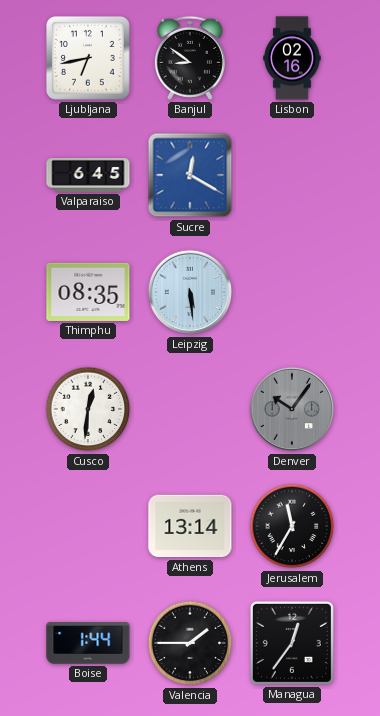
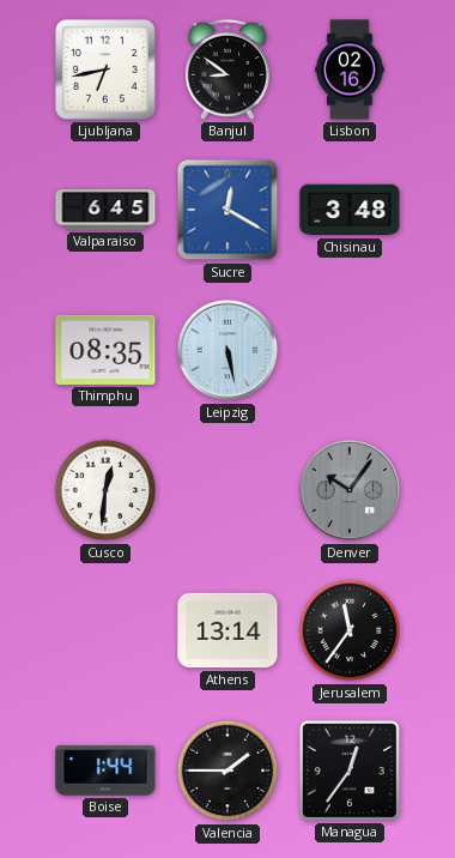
Chisinau: none -> 3:48
Leipzig: 5:29 -> 5:28
Jerusalem: 11:35 -> 11:36
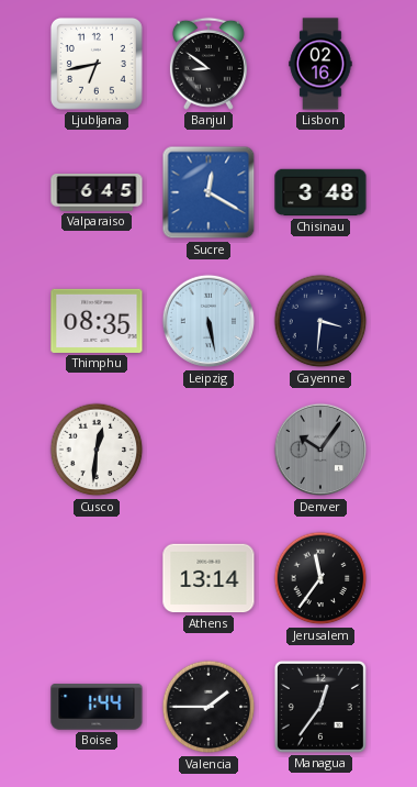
Cayenne: none -> 3:31
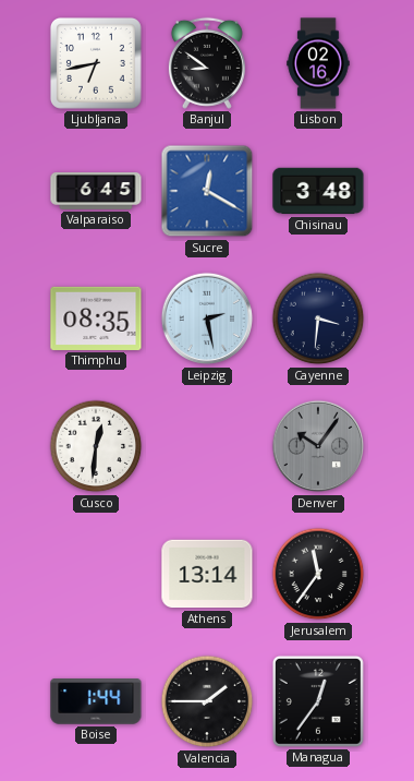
Leipzig: 5:28 -> 2:28
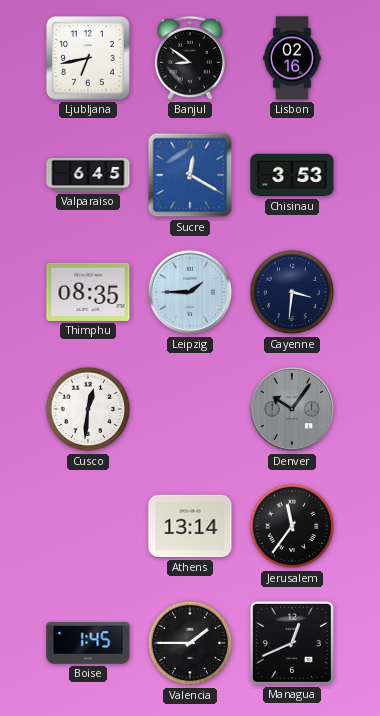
Chisinau: 3:48 -> 3:53
Leipzig: 2:28 -> 1:45
Boise: 1:44 -> 1:45
Managua: 12:36 -> 12:41
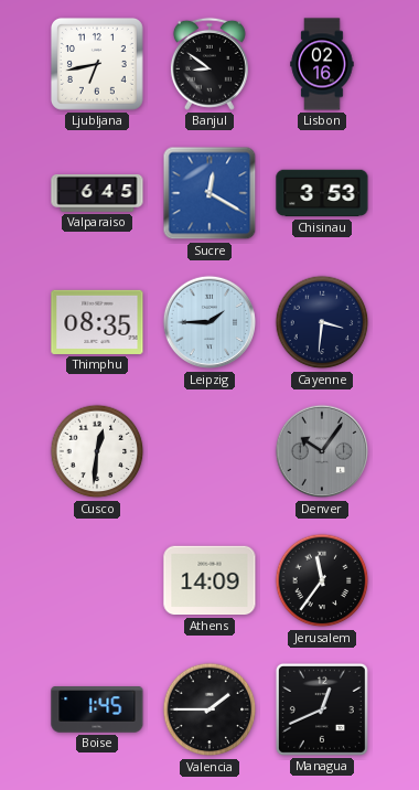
Athens: 13:14 -> 14:09
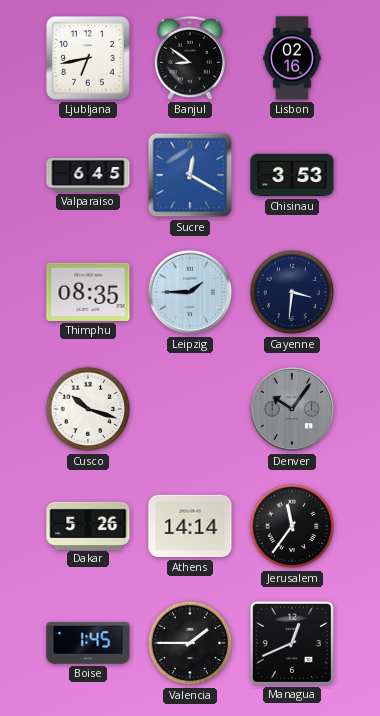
Cusco: 12:31 -> 10:18
Dakar: none -> 5:26
Athens: 14:09 -> 14:14
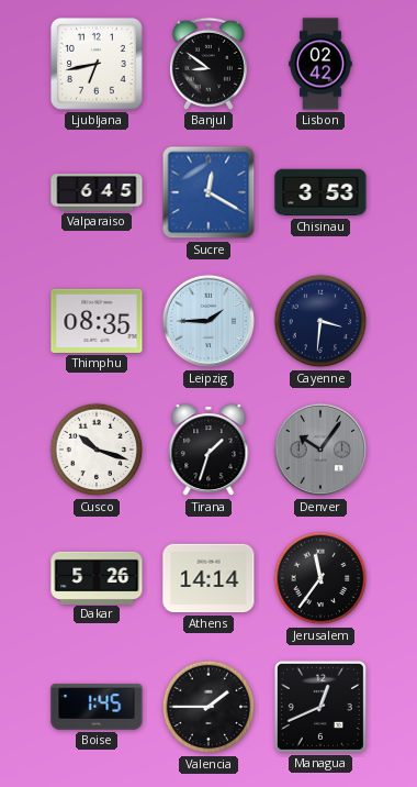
Lisbon: 02:16 -> 02:42
Tirana: none -> 1:33
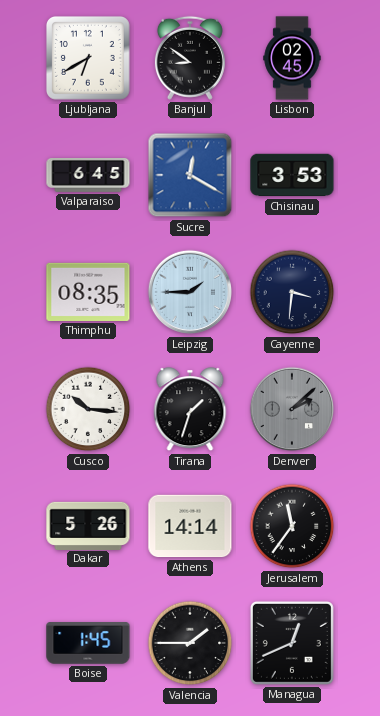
Ljubljana: 6:43 -> 6:40
Lisbon: 02:42 -> 02:45
Cusco: 10:18 -> 10:16
Denver: 10:06 -> 2:08
